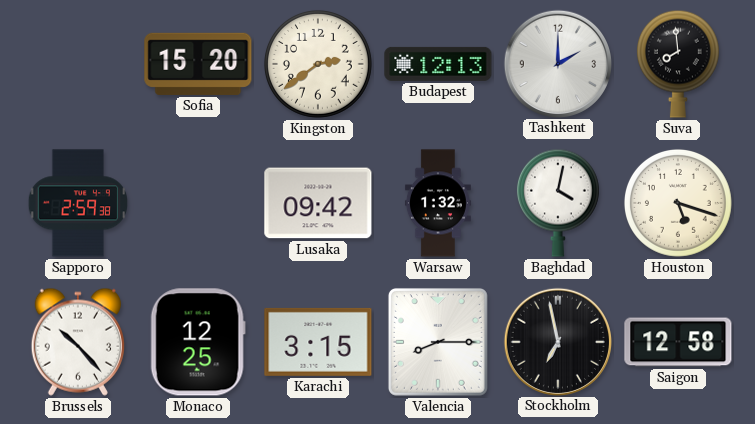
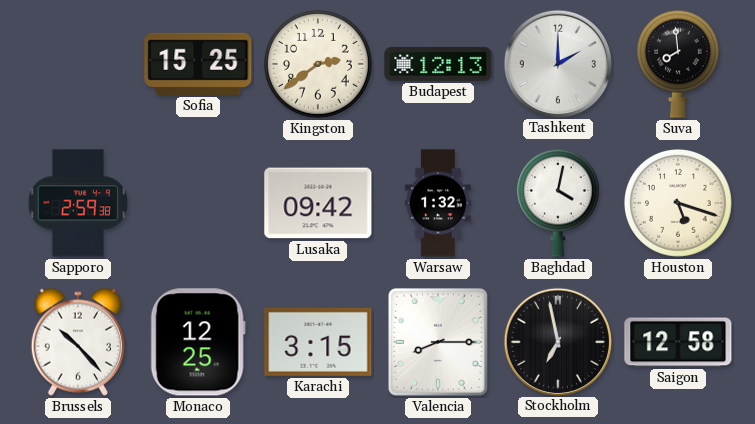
Sofia: 15:20 -> 15:25
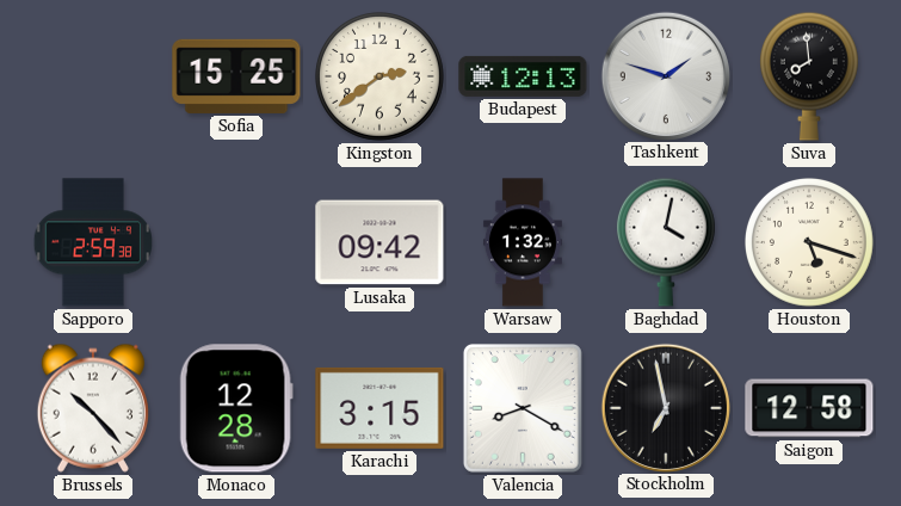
Tashkent: 2:00 -> 1:48
Monaco: 12:25 -> 12:28
Valencia: 8:15 -> 8:20
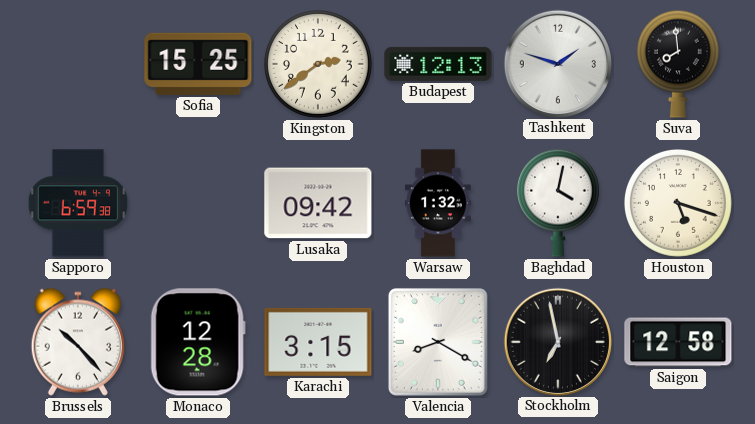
Sapporo: 2:59 -> 6:59
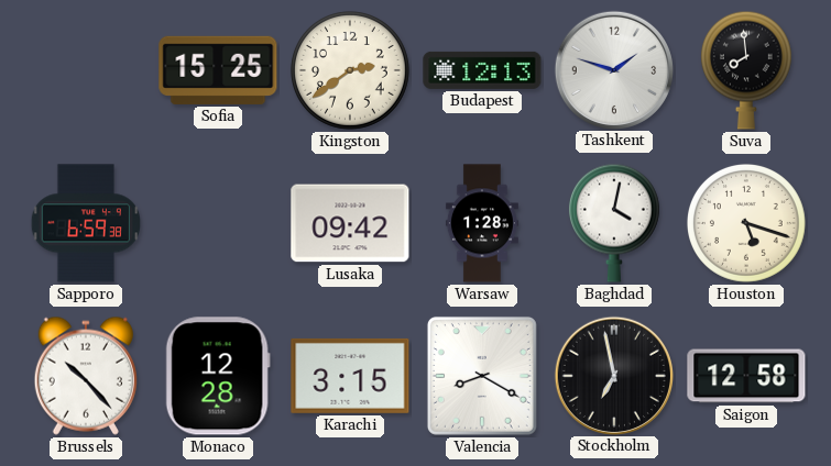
Warsaw: 1:32 -> 1:28
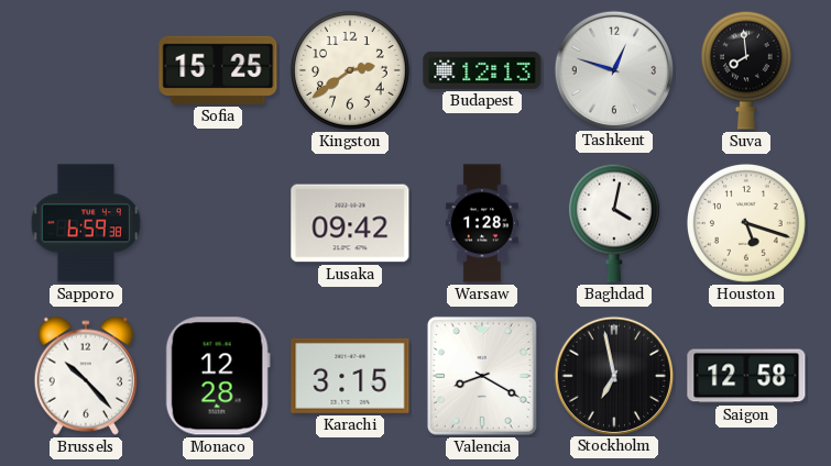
Tashkent: 1:48 -> 12:48
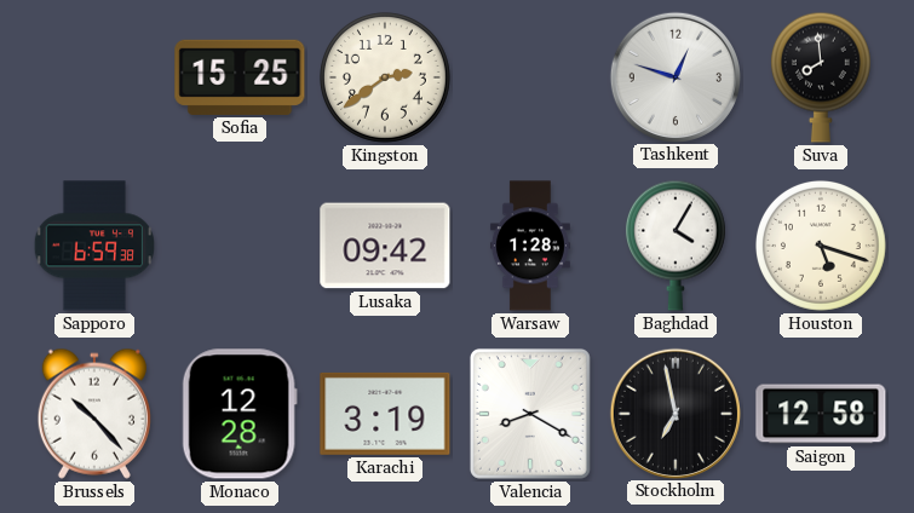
Budapest: 12:13 -> none
Baghdad: 4:02 -> 4:05
Karachi: 3:15 -> 3:19
